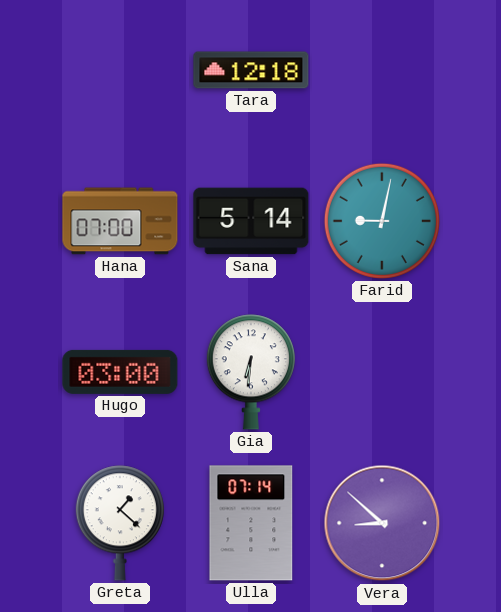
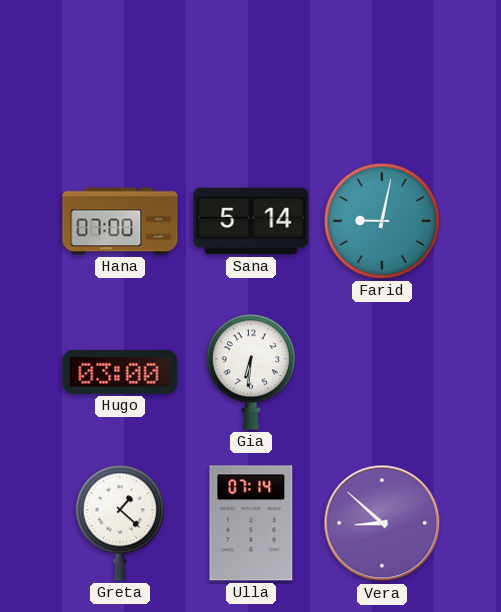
Tara: 12:18 -> none
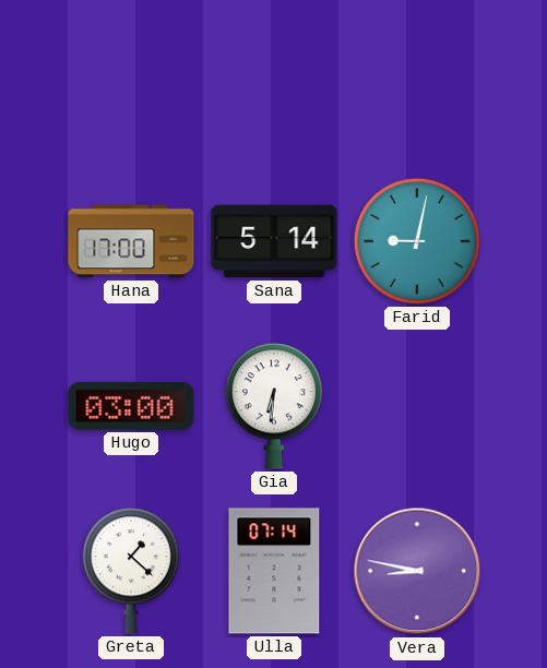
Hana: 07:00 -> 17:00
Vera: 8:52 -> 8:47
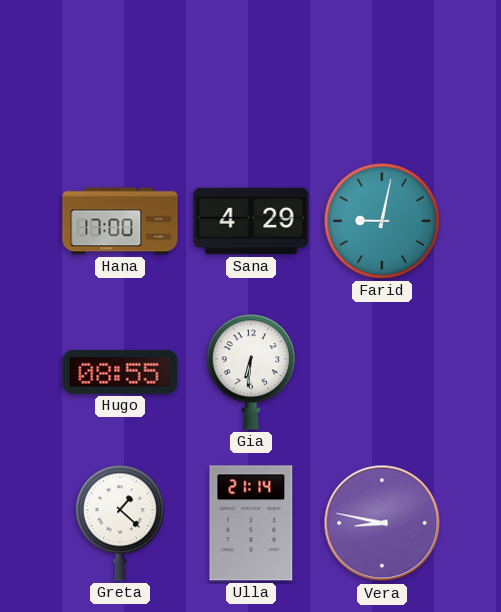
Sana: 5:14 -> 4:29
Hugo: 03:00 -> 08:55
Ulla: 07:14 -> 21:14
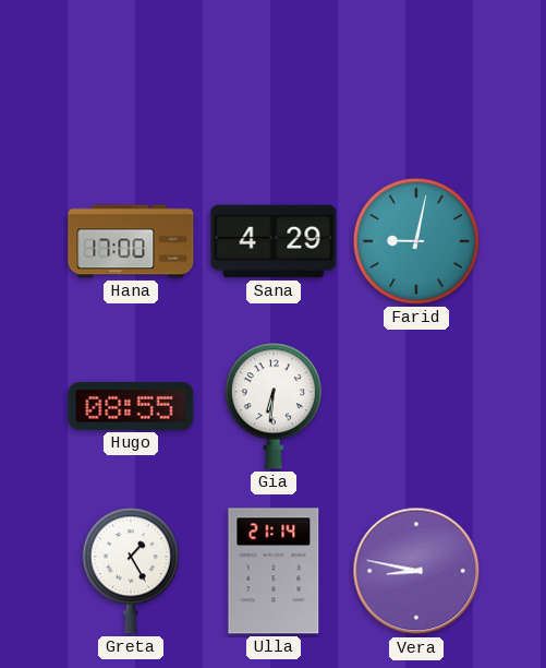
Greta: 1:22 -> 1:25
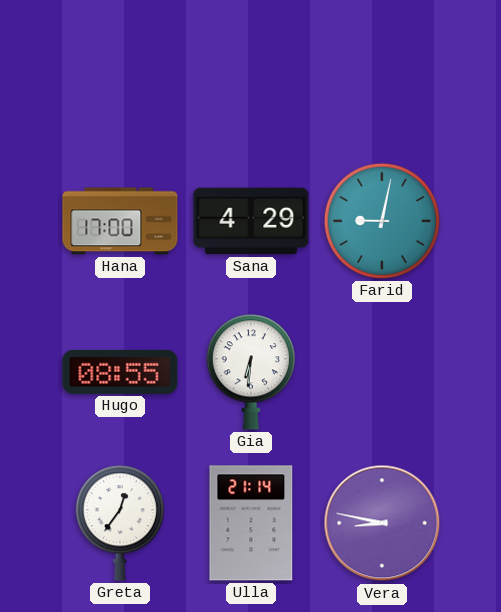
Greta: 1:25 -> 12:36
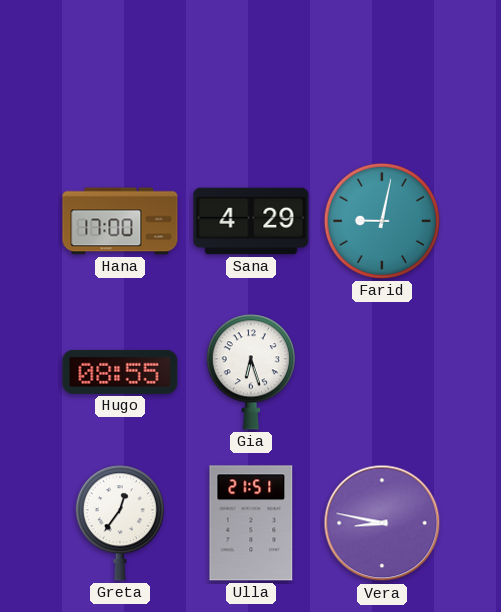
Gia: 6:31 -> 6:27
Ulla: 21:14 -> 21:51
